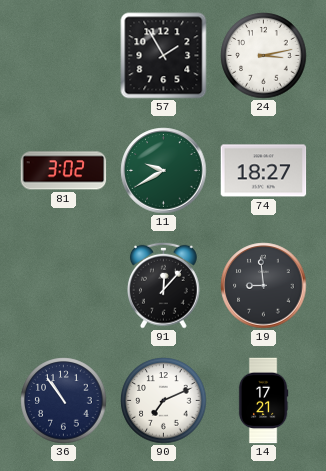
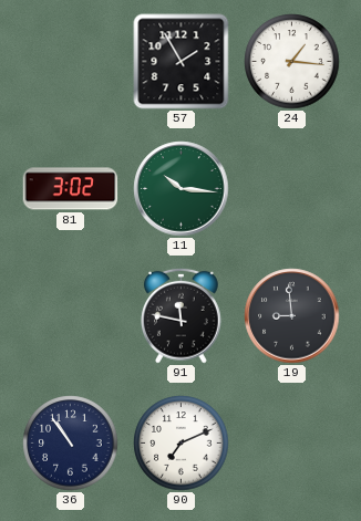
24: 3:13 -> 1:16
11: 9:40 -> 10:16
74: 18:27 -> none
91: 12:07 -> 11:47
14: 17:21 -> none
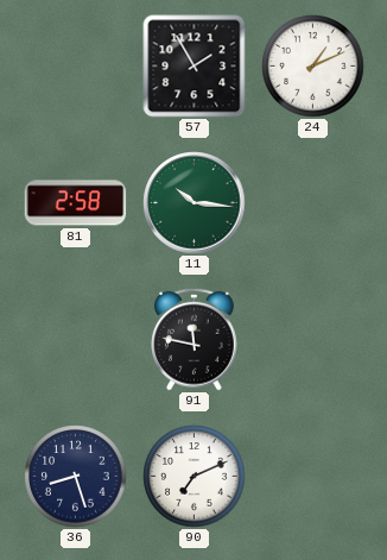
24: 1:16 -> 1:11
81: 3:02 -> 2:58
19: 8:59 -> none
36: 10:54 -> 8:27
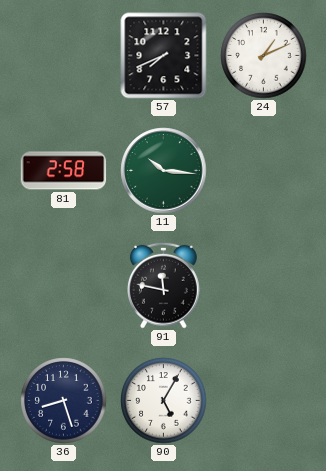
57: 1:55 -> 7:41
90: 7:11 -> 5:05
